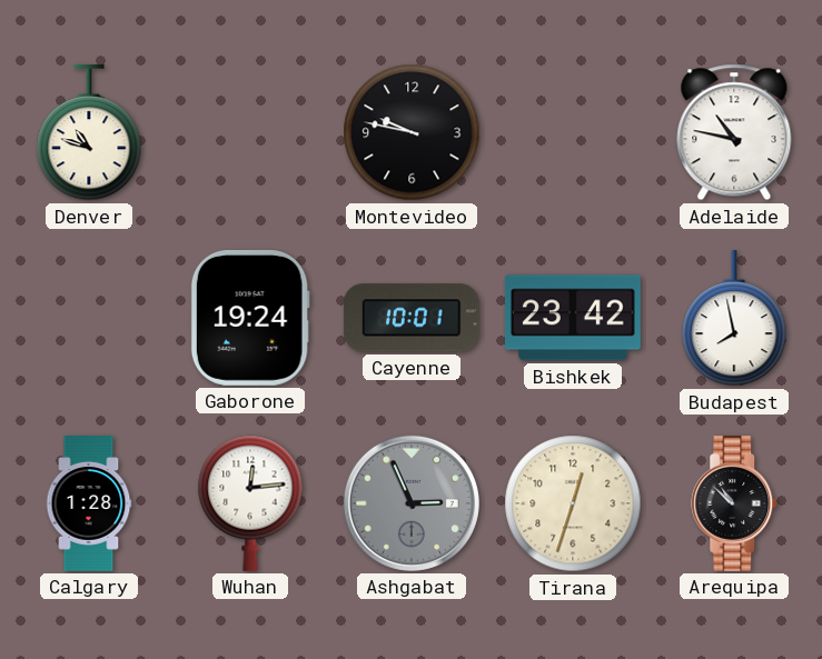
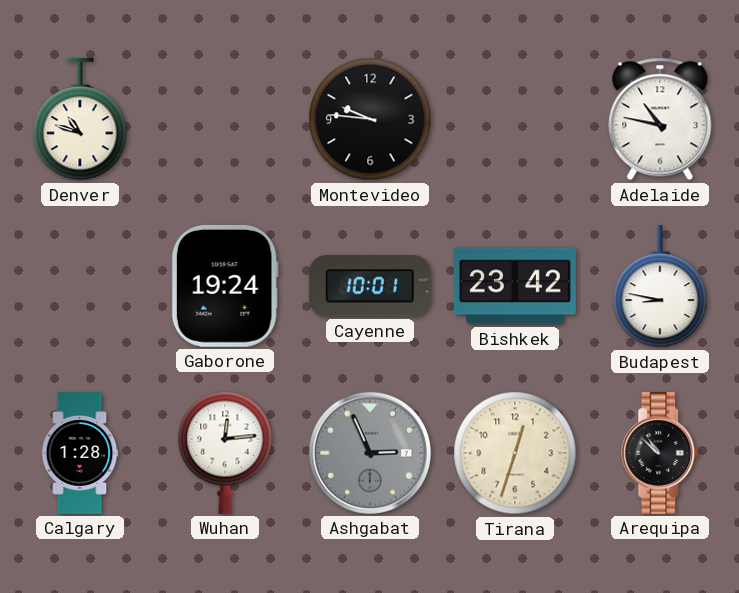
Montevideo: 9:47 -> 9:46
Budapest: 7:58 -> 8:47
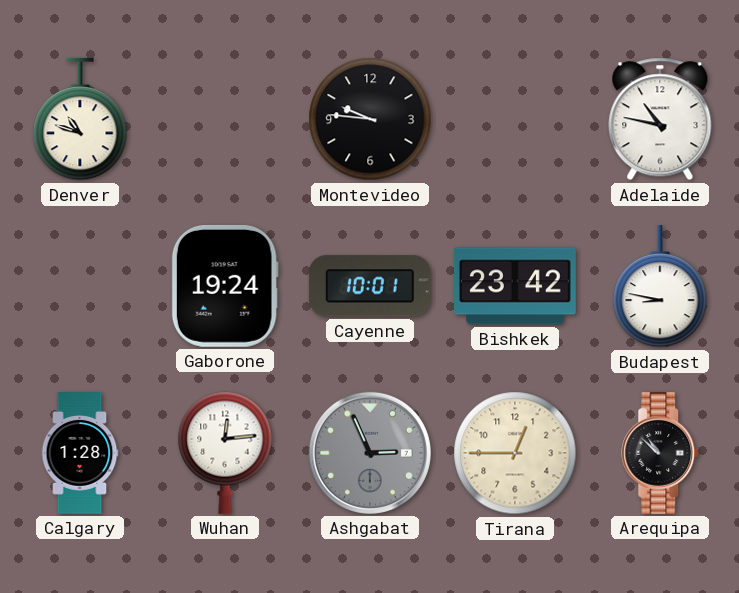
Tirana: 12:33 -> 12:45
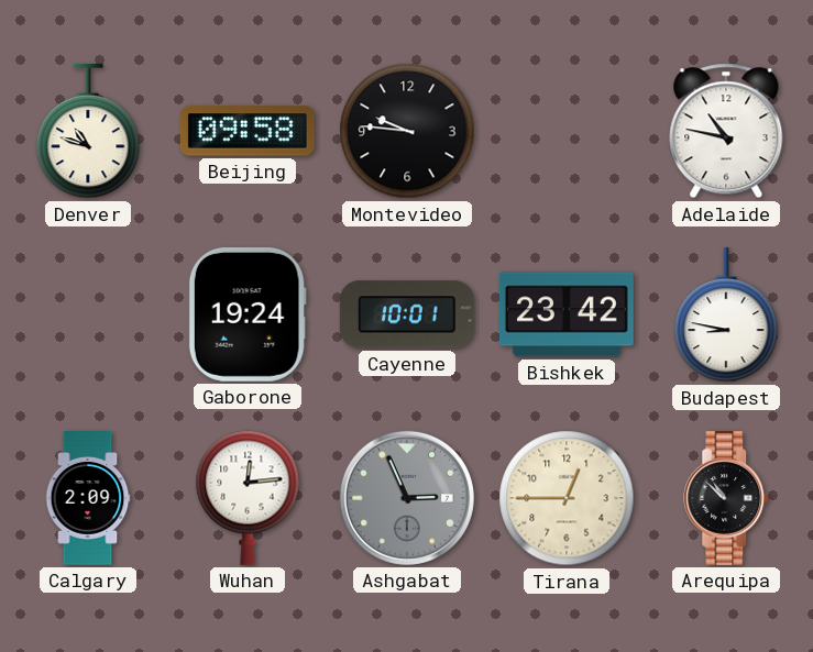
Beijing: none -> 09:58
Calgary: 1:28 -> 2:09
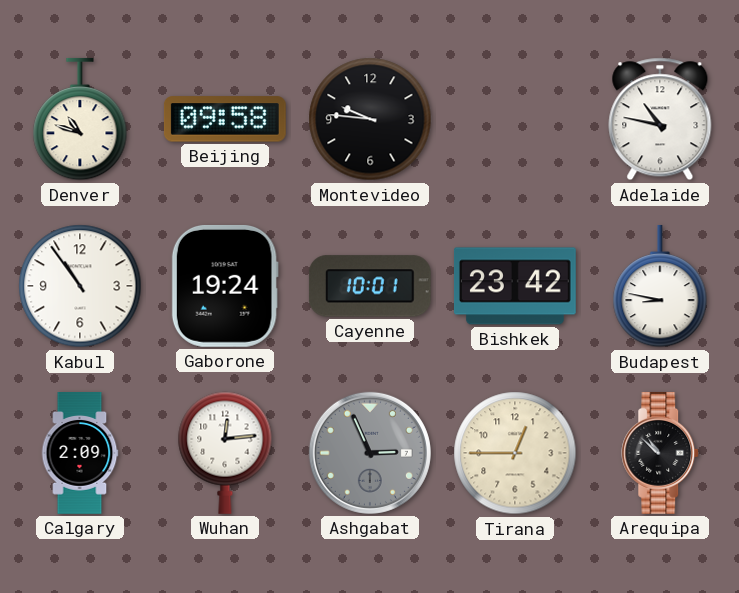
Kabul: none -> 10:54
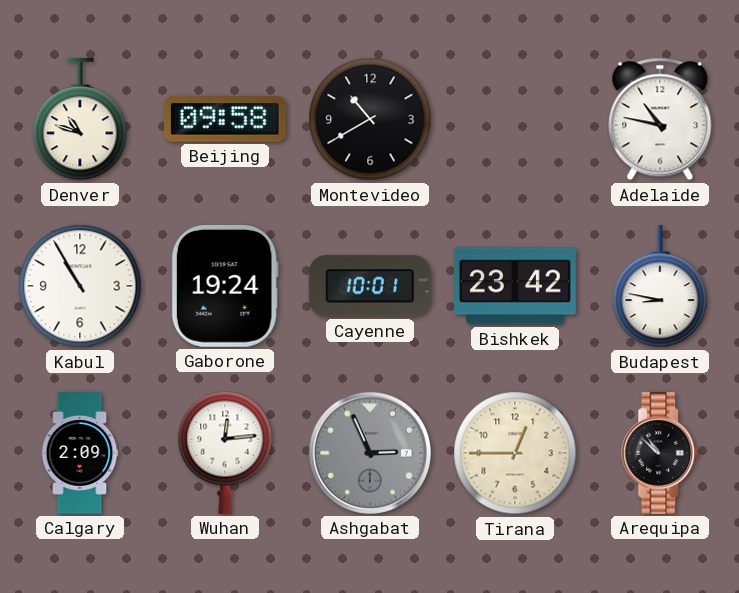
Montevideo: 9:46 -> 10:40
Kabul: 10:54 -> 10:55
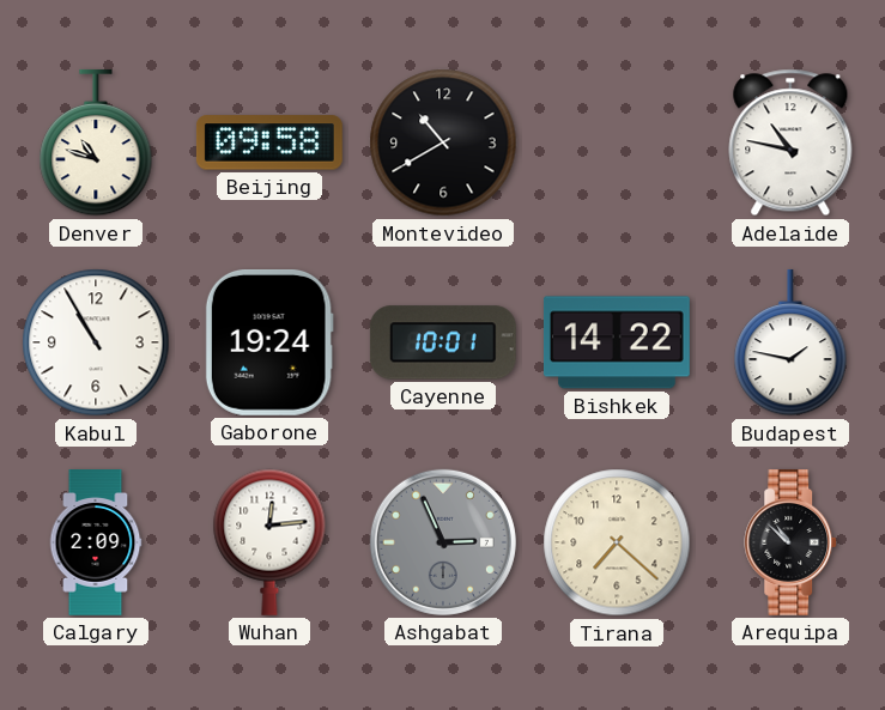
Bishkek: 23:42 -> 14:22
Budapest: 8:47 -> 1:47
Tirana: 12:45 -> 7:22
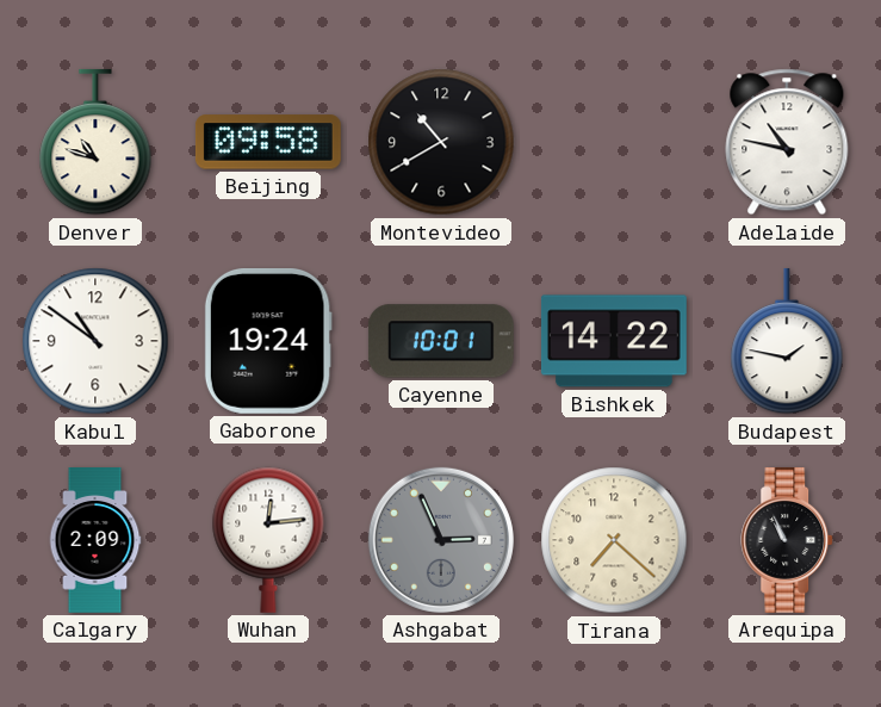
Kabul: 10:55 -> 10:51
Arequipa: 10:52 -> 10:56
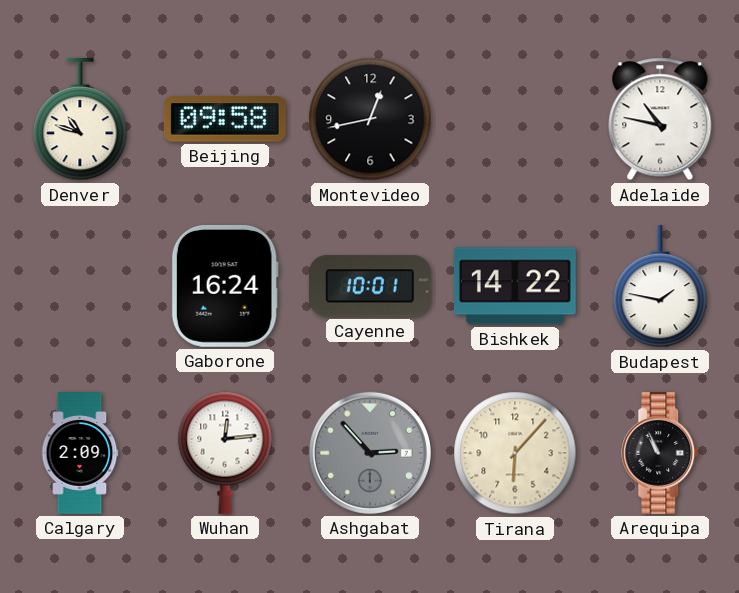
Montevideo: 10:40 -> 12:43
Kabul: 10:51 -> none
Gaborone: 19:24 -> 16:24
Ashgabat: 2:56 -> 2:53
Tirana: 7:22 -> 6:07
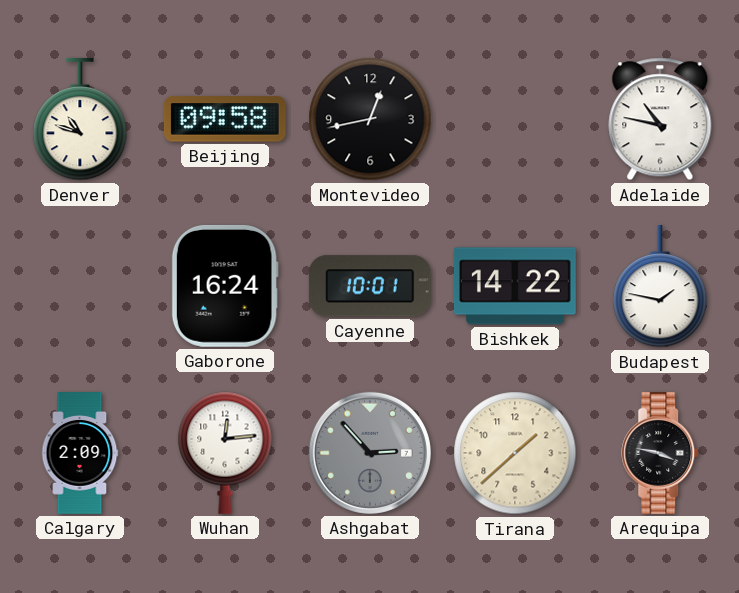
Tirana: 6:07 -> 1:38
Arequipa: 10:56 -> 3:47
